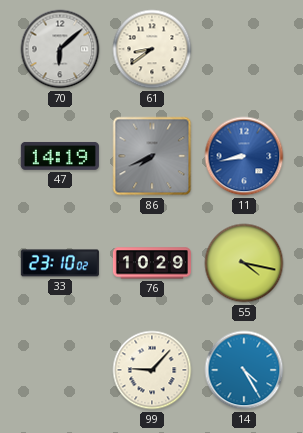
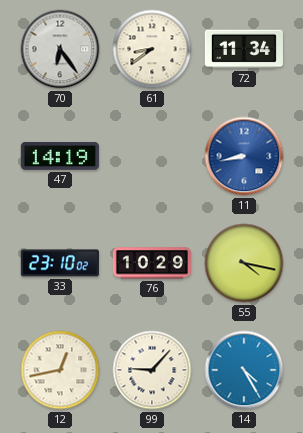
70: 6:08 -> 6:24
72: none -> 11:34
86: 7:41 -> none
12: none -> 12:43
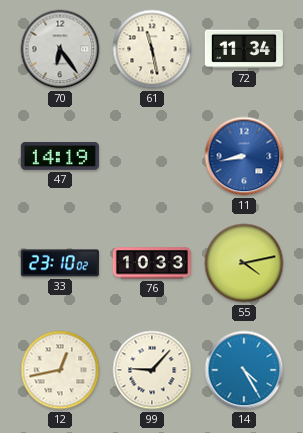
61: 8:39 -> 11:28
76: 10:29 -> 10:33
55: 4:17 -> 4:13
